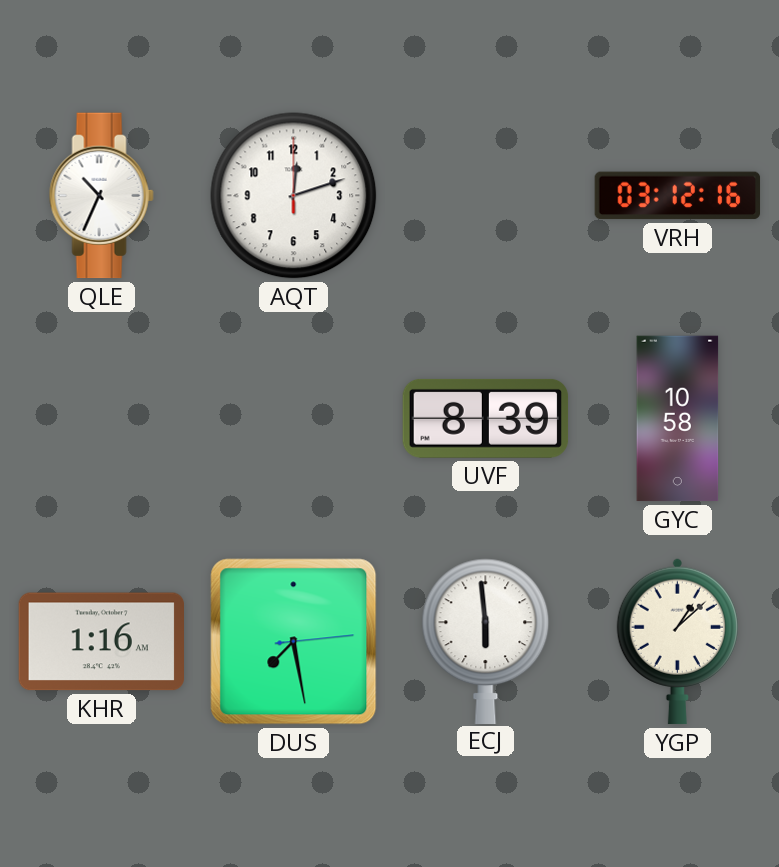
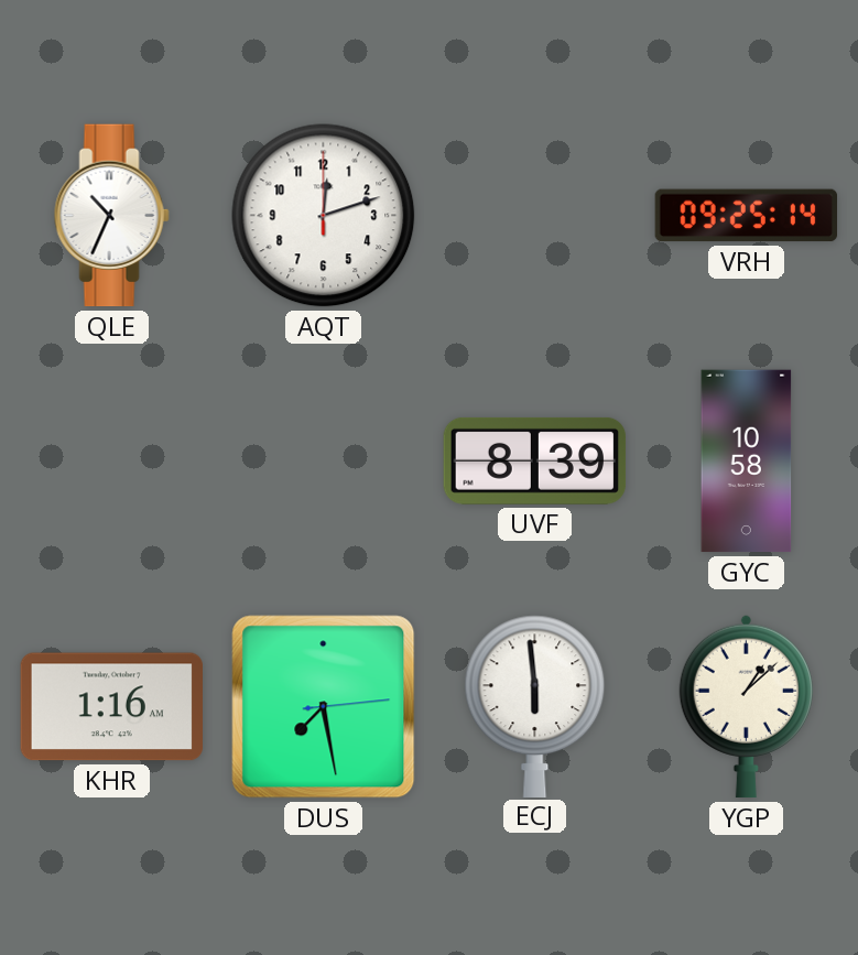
VRH: 03:12 -> 09:25
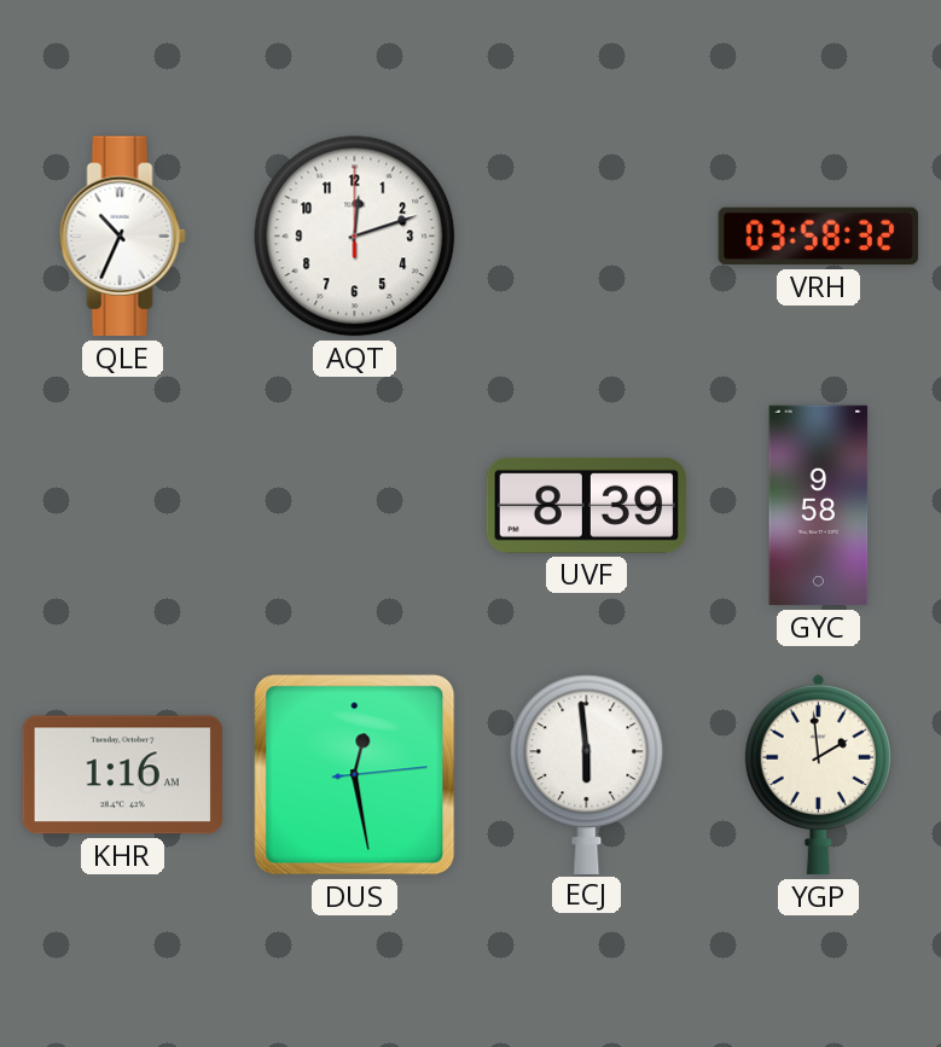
VRH: 09:25 -> 03:58
GYC: 10:58 -> 9:58
DUS: 7:28 -> 12:28
YGP: 1:08 -> 1:59
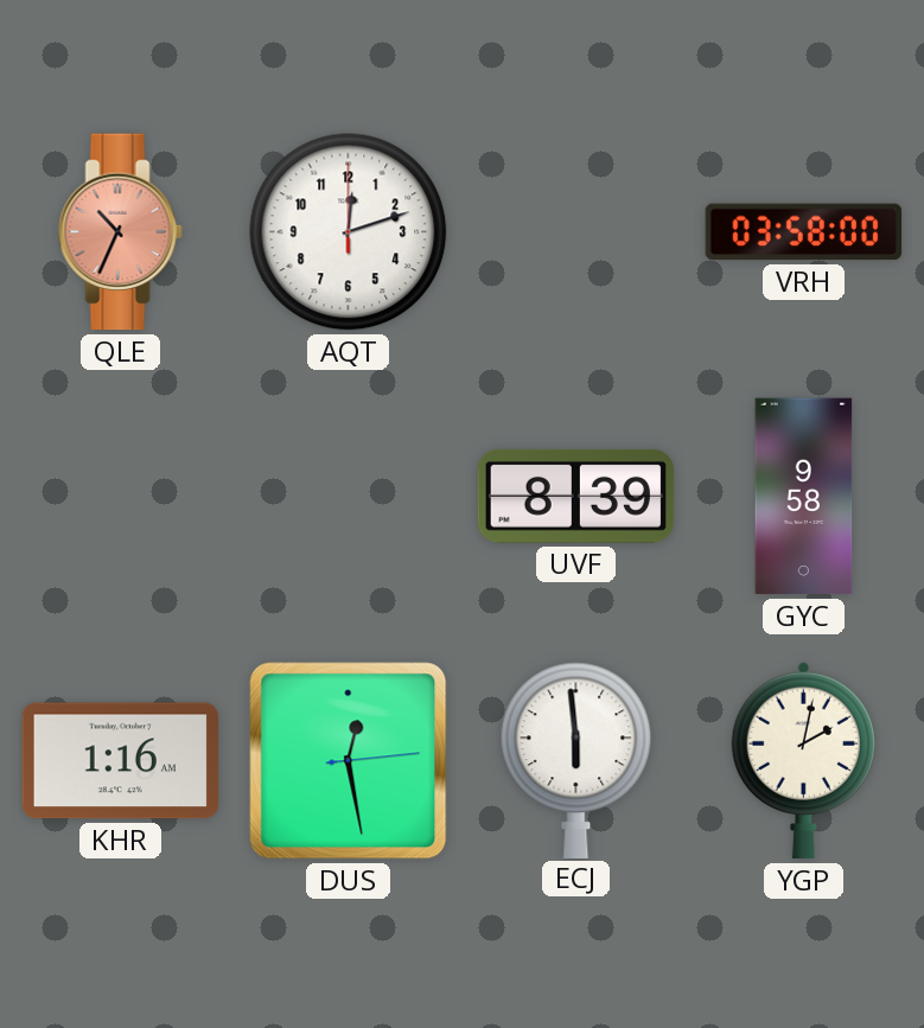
QLE dial: white -> salmon
VRH: 03:58:32 -> 03:58:00
YGP: 1:59 -> 2:02
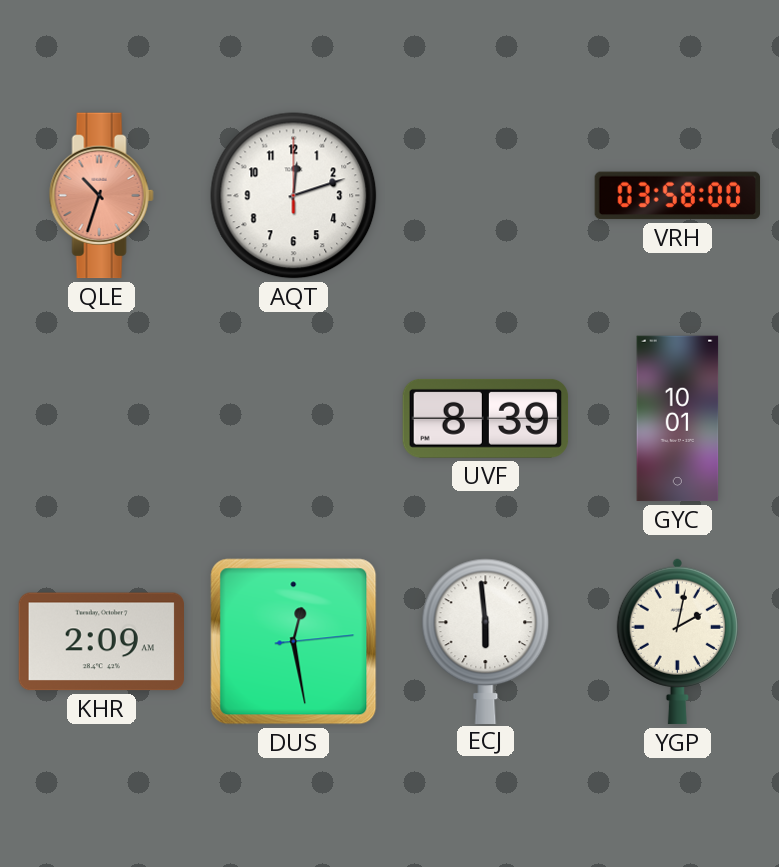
QLE: 10:34 -> 10:33
GYC: 9:58 -> 10:01
KHR: 1:16 -> 2:09
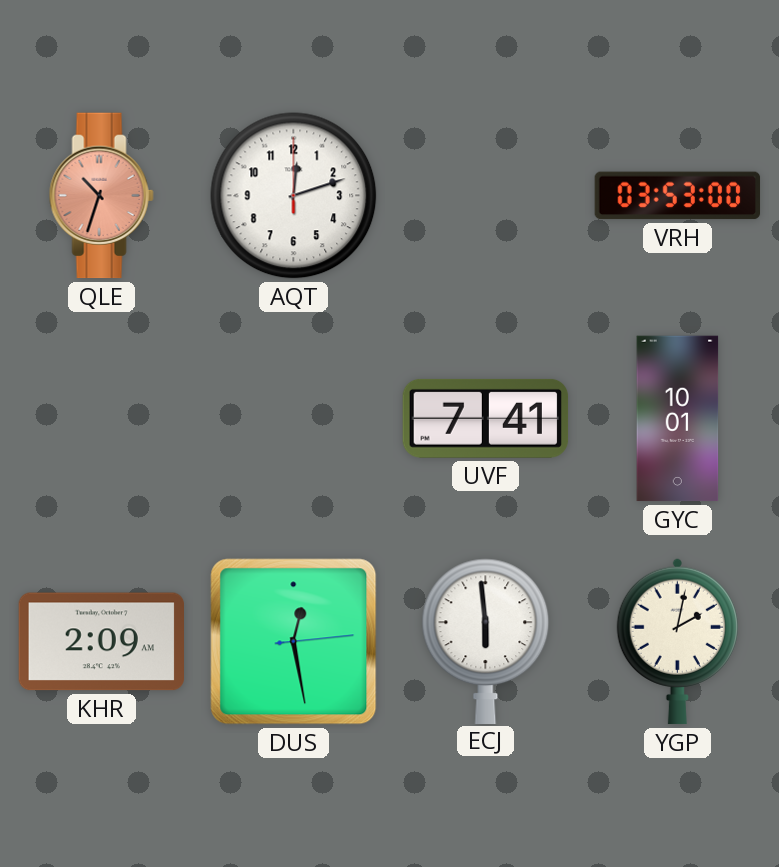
VRH: 03:58 -> 03:53
UVF: 8:39 -> 7:41
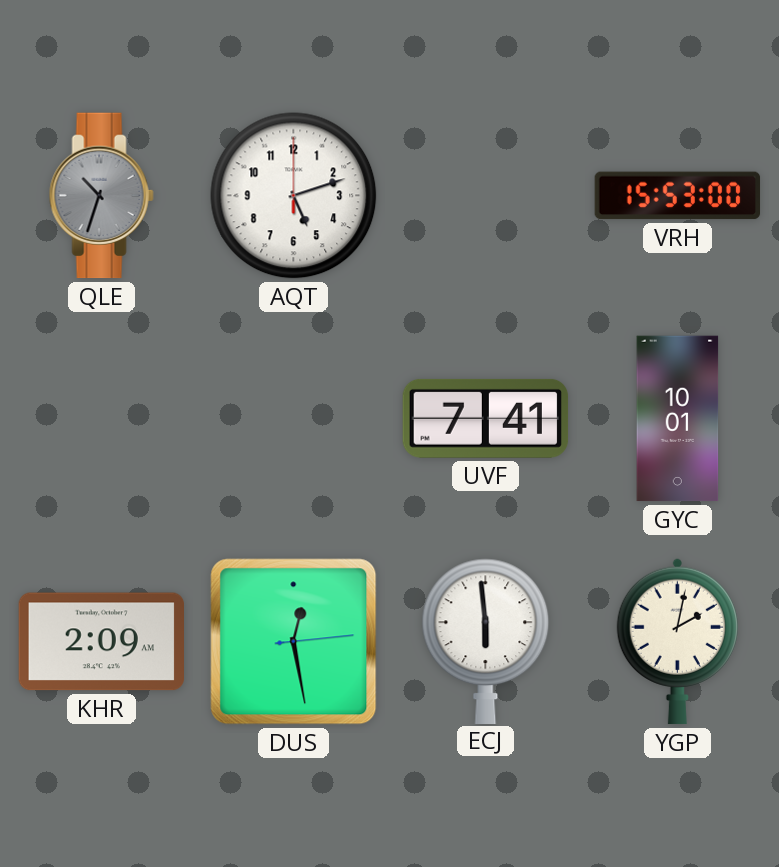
QLE dial: salmon -> grey
AQT: 12:12 -> 5:12
VRH: 03:53 -> 15:53
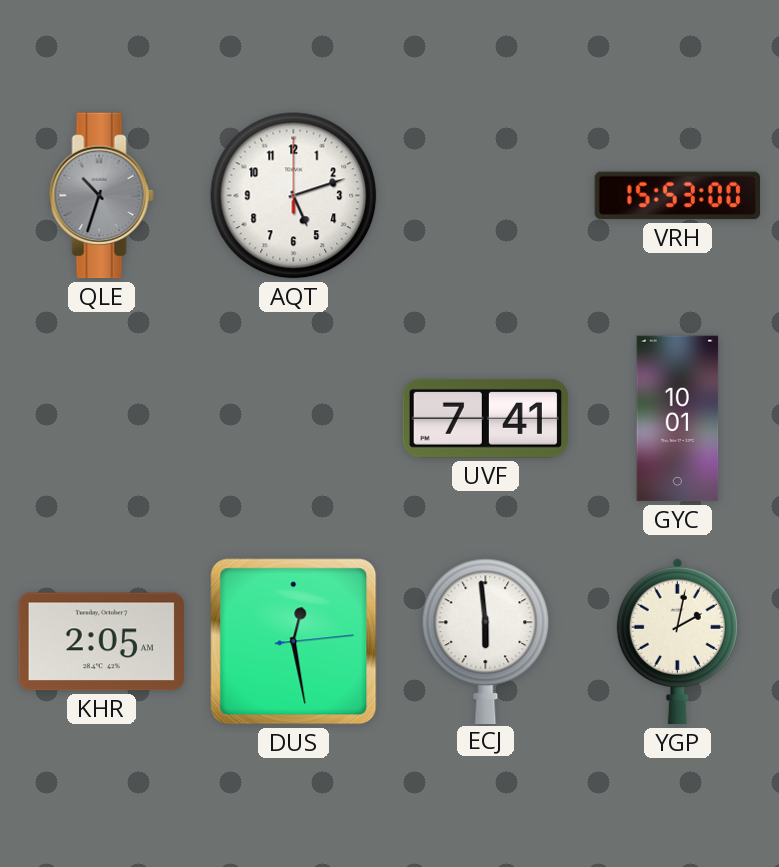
KHR: 2:09 -> 2:05
